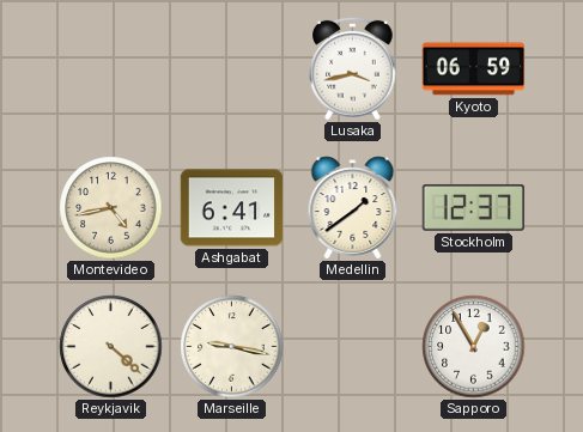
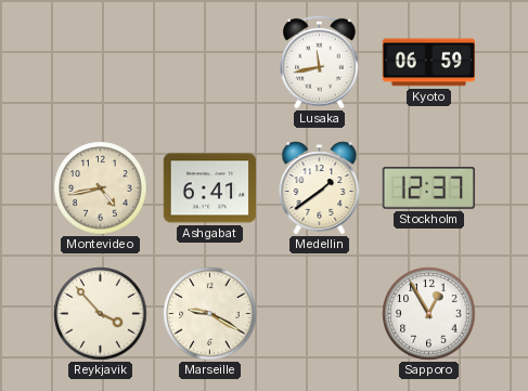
Lusaka: 3:43 -> 11:43
Reykjavik: 4:22 -> 3:53
Marseille: 9:17 -> 9:20
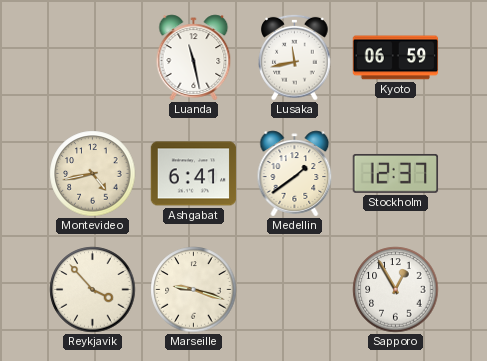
Luanda: none -> 11:28
Marseille: 9:20 -> 9:18
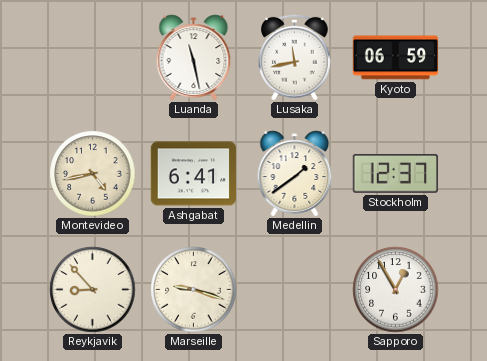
Reykjavik: 3:53 -> 8:53
